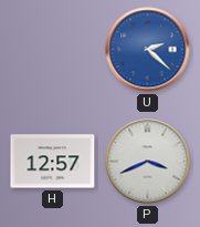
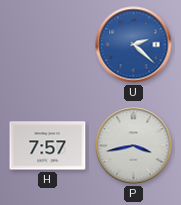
H: 12:57 -> 7:57
P: 3:41 -> 3:43
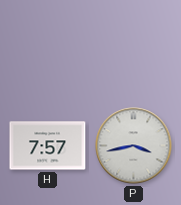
U: 2:22 -> none
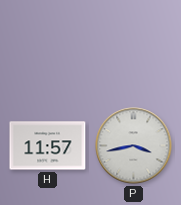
H: 7:57 -> 11:57
